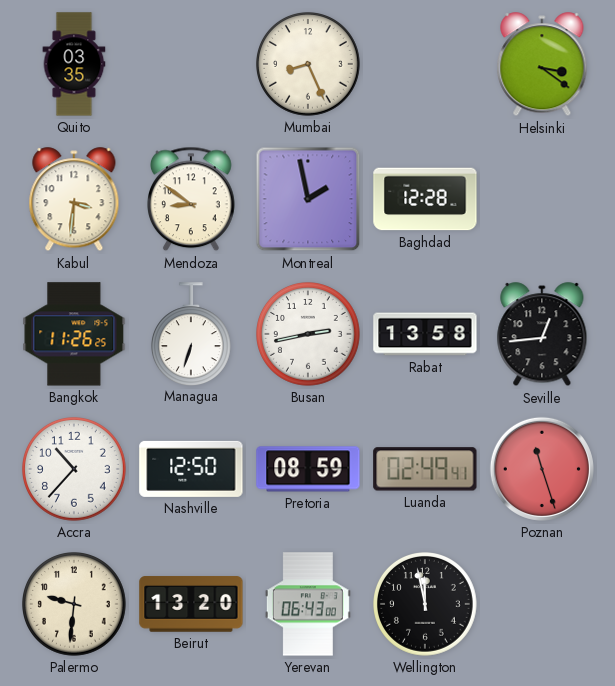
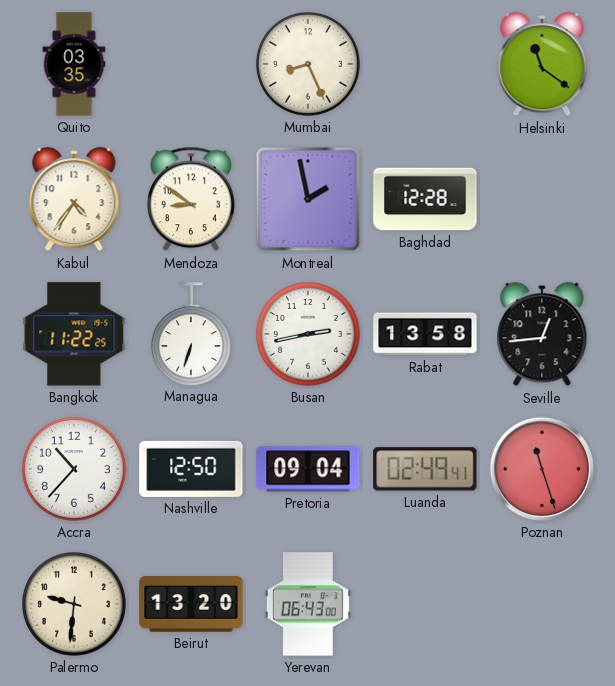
Helsinki: 3:21 -> 11:21
Kabul: 3:31 -> 4:36
Bangkok: 11:26 -> 11:22
Pretoria: 08:59 -> 09:04
Wellington: 11:58 -> none
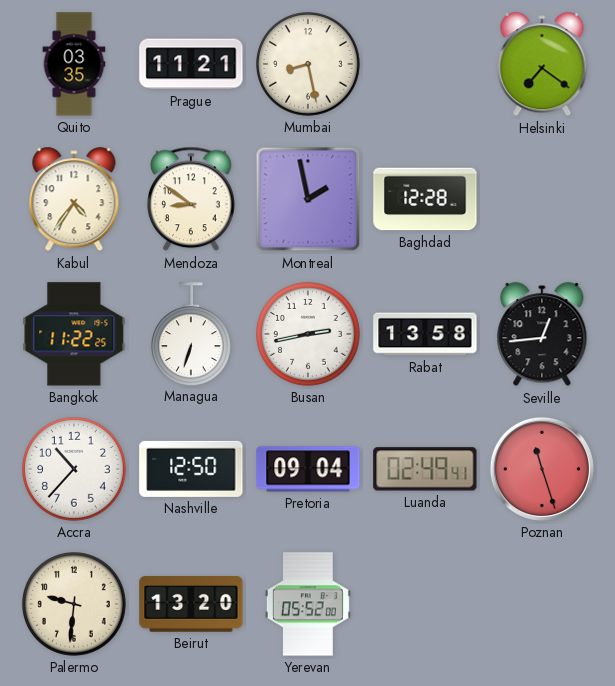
Prague: none -> 11:21
Mumbai: 8:26 -> 8:28
Helsinki: 11:21 -> 7:21
Yerevan: 06:43 -> 05:52
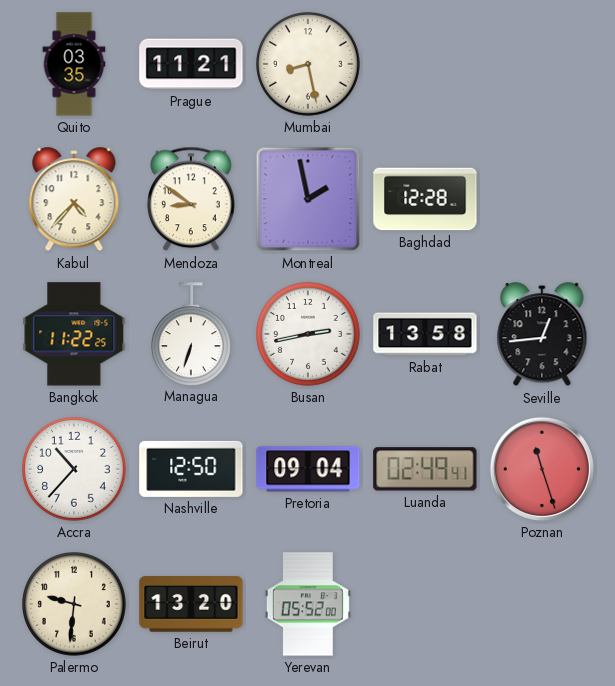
Helsinki: 7:21 -> none
Kabul: 4:36 -> 4:37
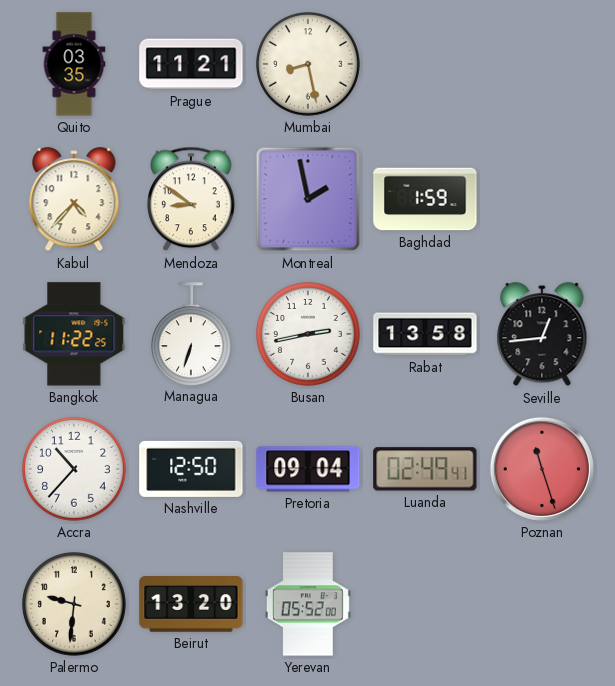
Baghdad: 12:28 -> 1:59
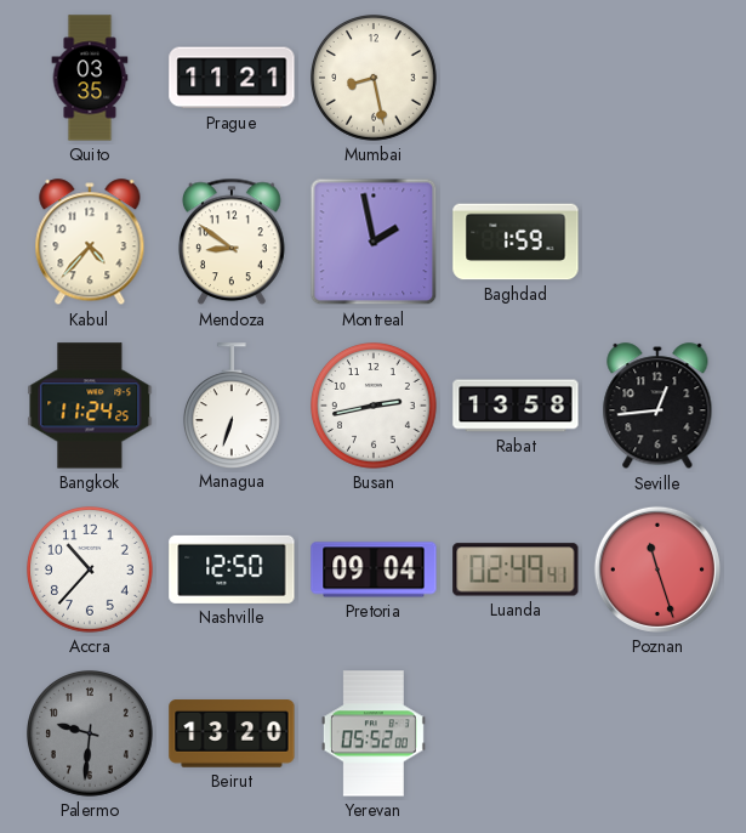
Bangkok: 11:22 -> 11:24
Palermo dial: cream -> grey
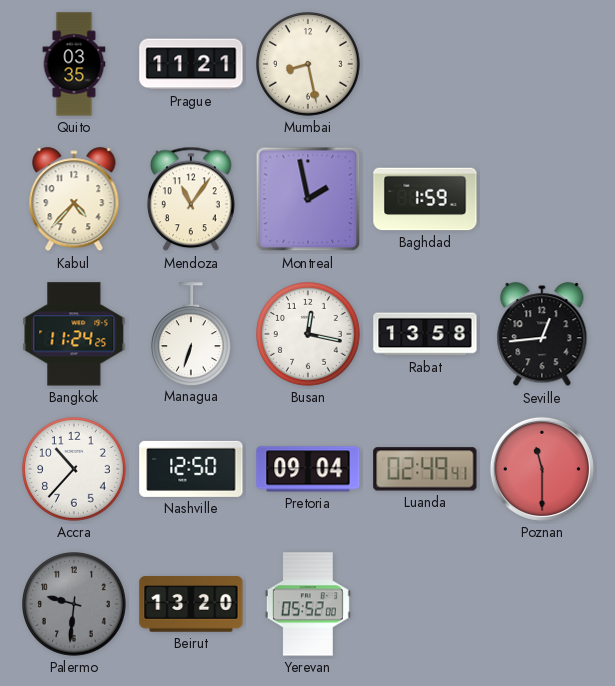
Mendoza: 8:51 -> 11:06
Busan: 2:43 -> 12:17
Poznan: 11:27 -> 11:30
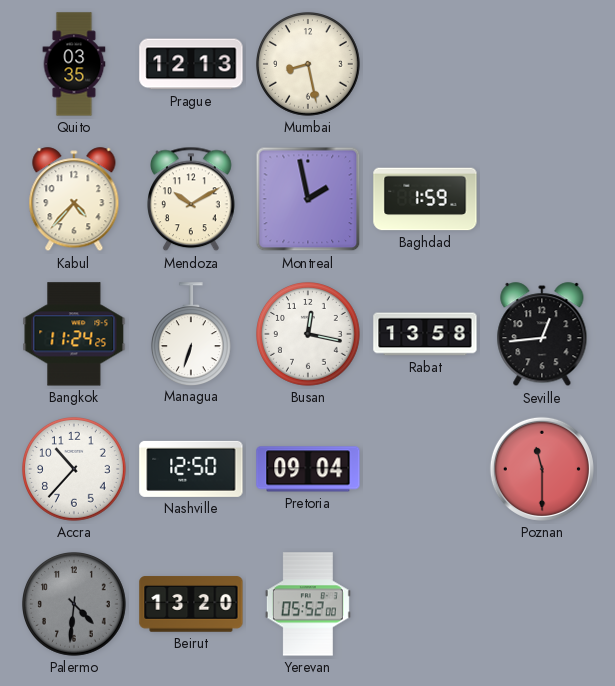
Prague: 11:21 -> 12:13
Mendoza: 11:06 -> 10:10
Luanda: 02:49 -> none
Palermo: 9:31 -> 4:31
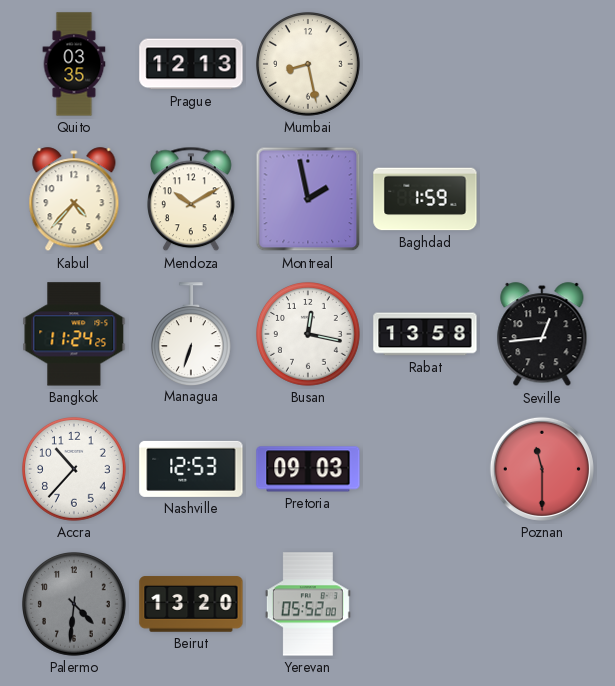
Nashville: 12:50 -> 12:53
Pretoria: 09:04 -> 09:03
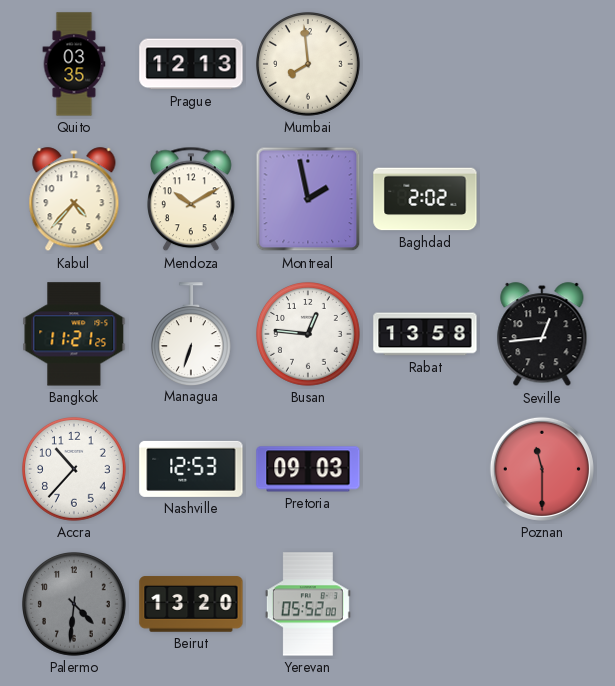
Mumbai: 8:28 -> 7:59
Baghdad: 1:59 -> 2:02
Bangkok: 11:24 -> 11:21
Busan: 12:17 -> 12:46
